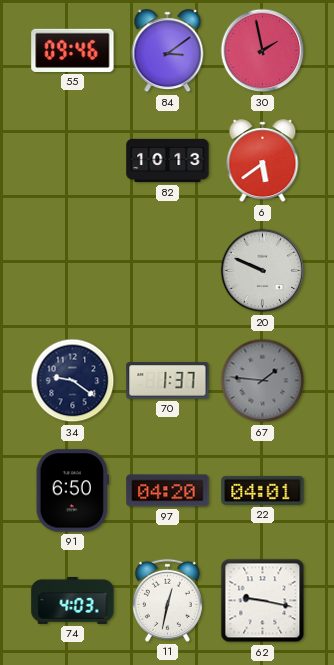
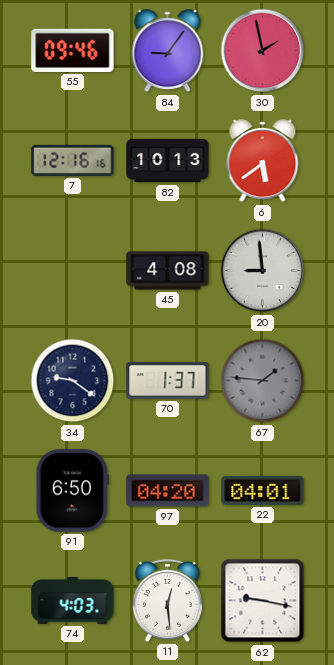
84: 3:09 -> 9:06
7: none -> 12:16
45: none -> 4:08
20: 9:49 -> 8:59
11: 12:32 -> 12:29
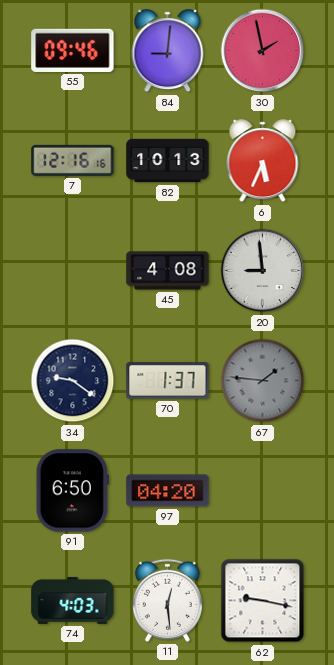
84: 9:06 -> 9:01
6: 5:39 -> 5:34
22: 04:01 -> none
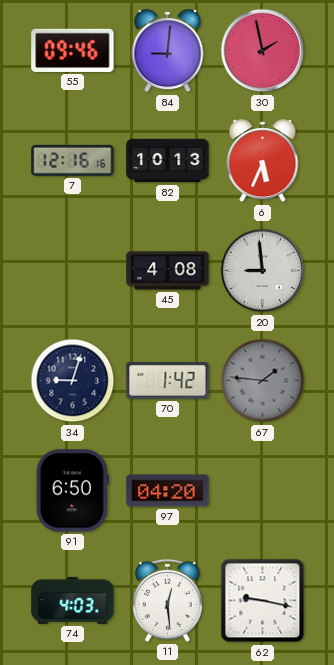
34: 9:21 -> 9:03
70: 1:37 -> 1:42
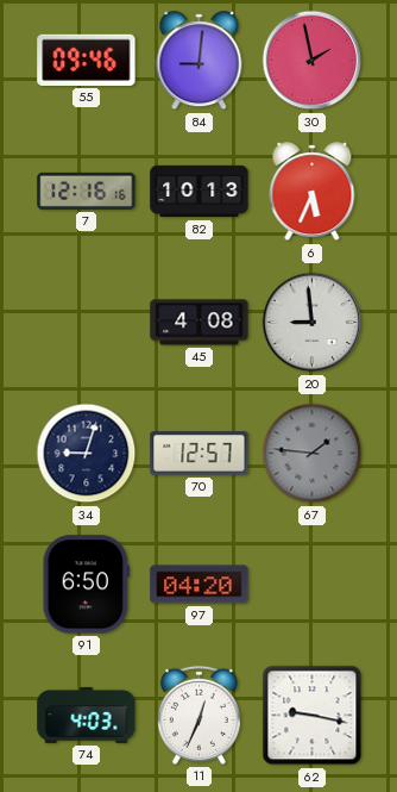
70: 1:42 -> 12:57
11: 12:29 -> 12:34
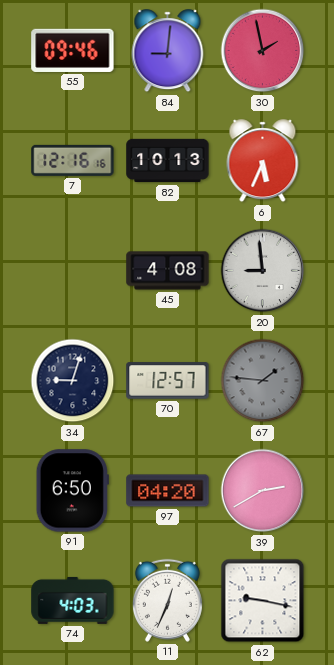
39: none -> 2:40
